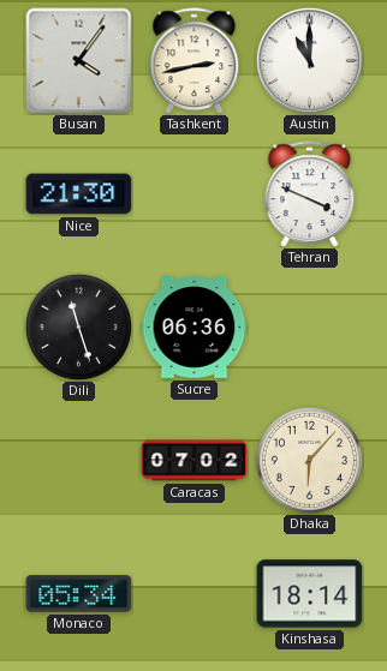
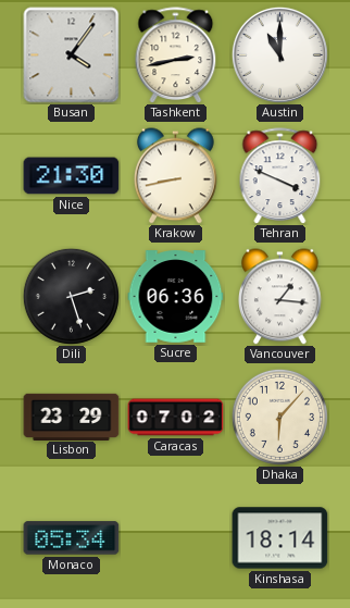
Krakow: none -> 8:43
Dili: 11:27 -> 2:27
Vancouver: none -> 1:16
Lisbon: none -> 23:29
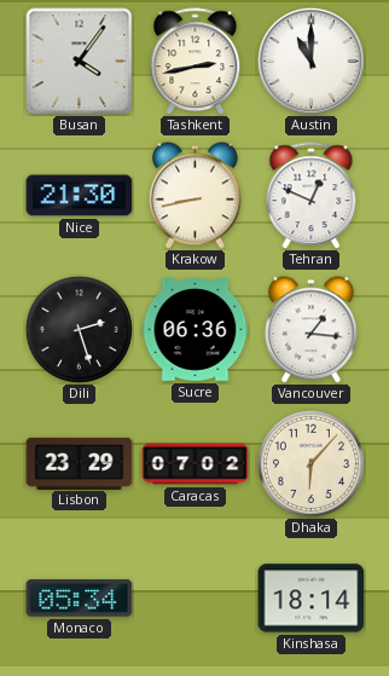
Tehran: 3:49 -> 12:49
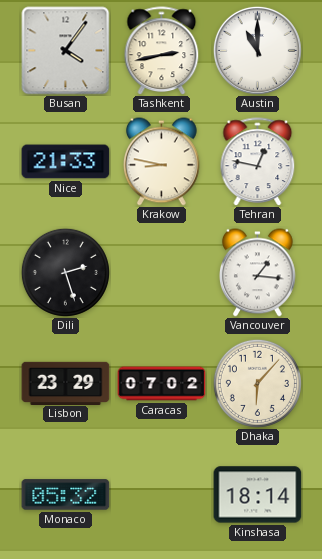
Nice: 21:30 -> 21:33
Krakow: 8:43 -> 8:47
Tehran: 12:49 -> 12:47
Sucre: 06:36 -> none
Monaco: 05:34 -> 05:32
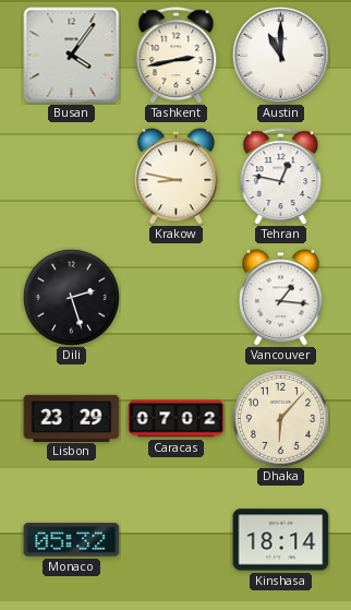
Nice: 21:33 -> none
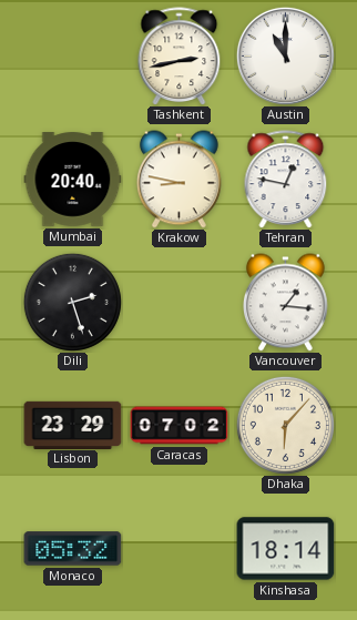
Busan: 4:06 -> none
Mumbai: none -> 20:40
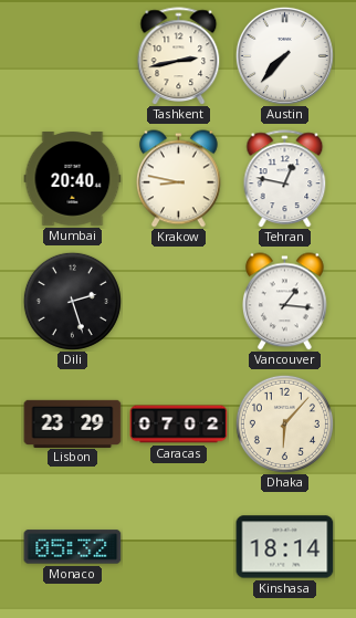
Austin: 11:00 -> 7:37
